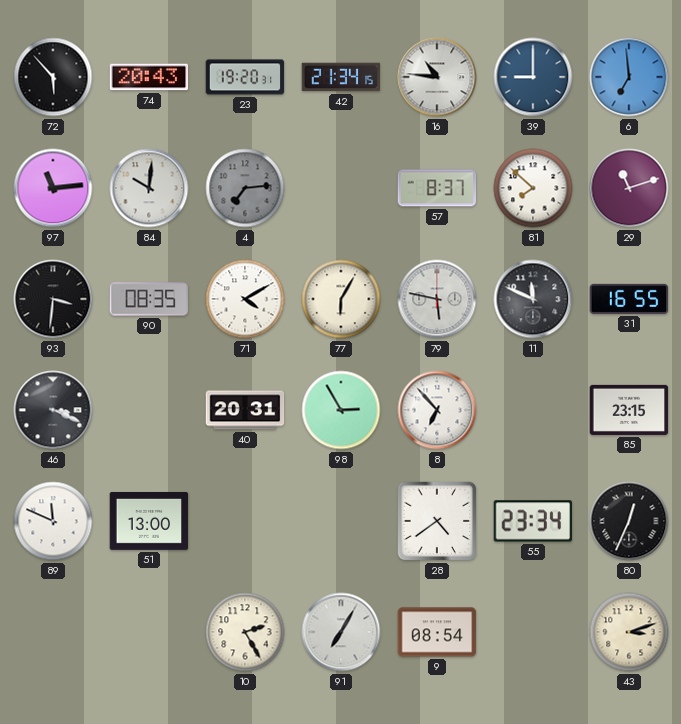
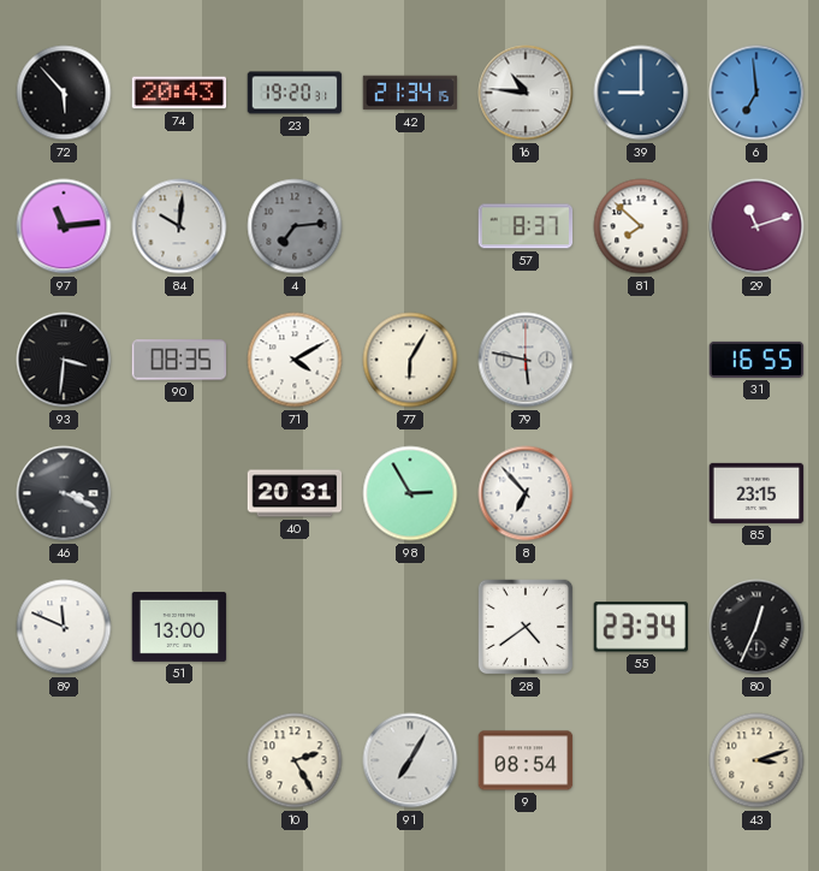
11: 11:49 -> none
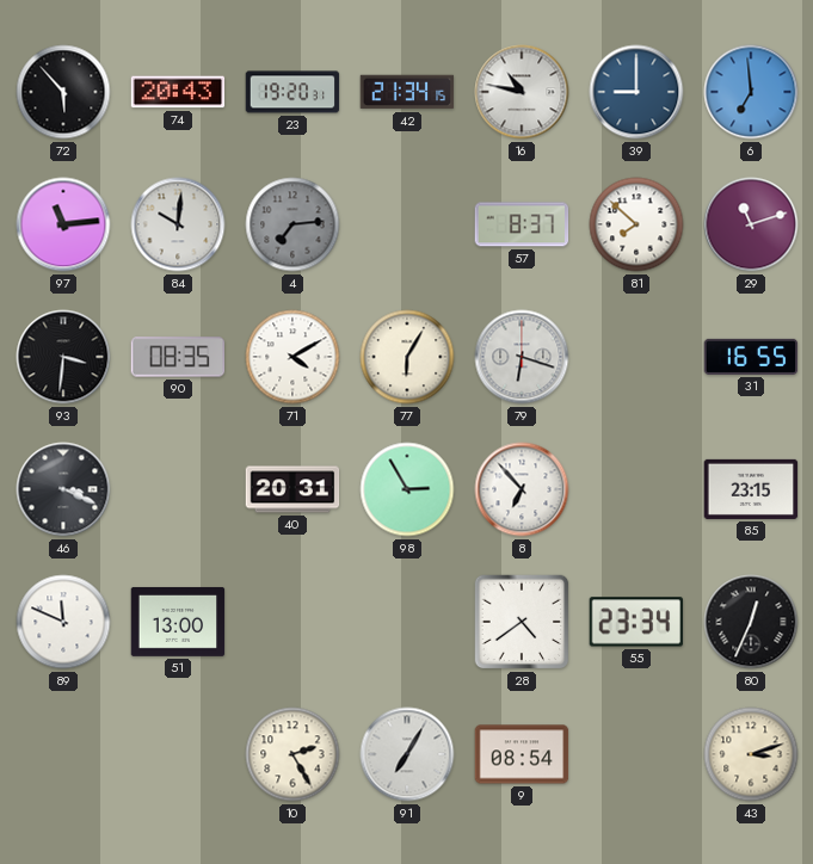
16: 10:46 -> 10:47
79: 5:47 -> 6:18
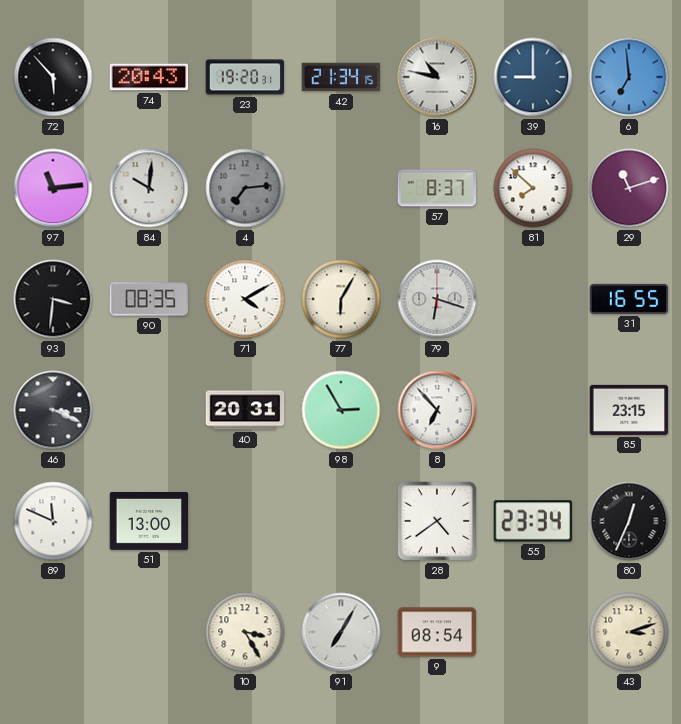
10: 2:25 -> 3:25
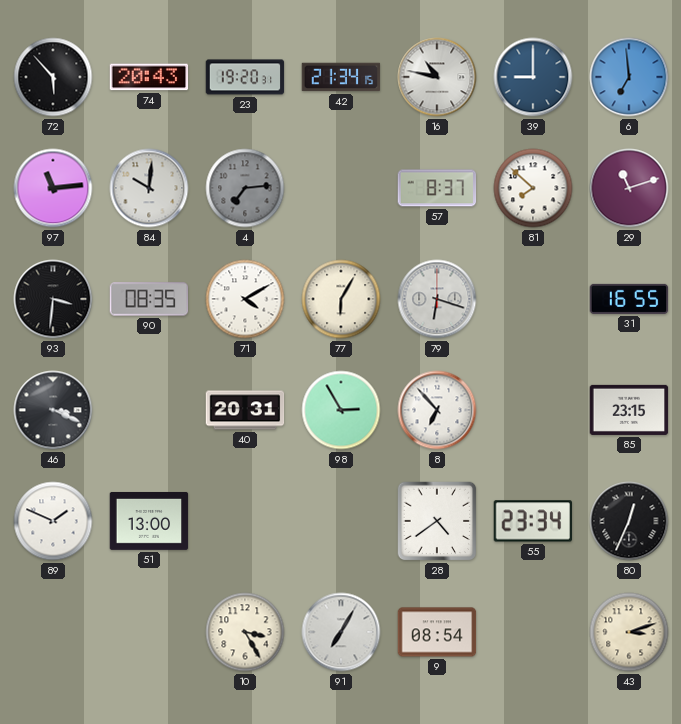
89: 11:49 -> 1:49
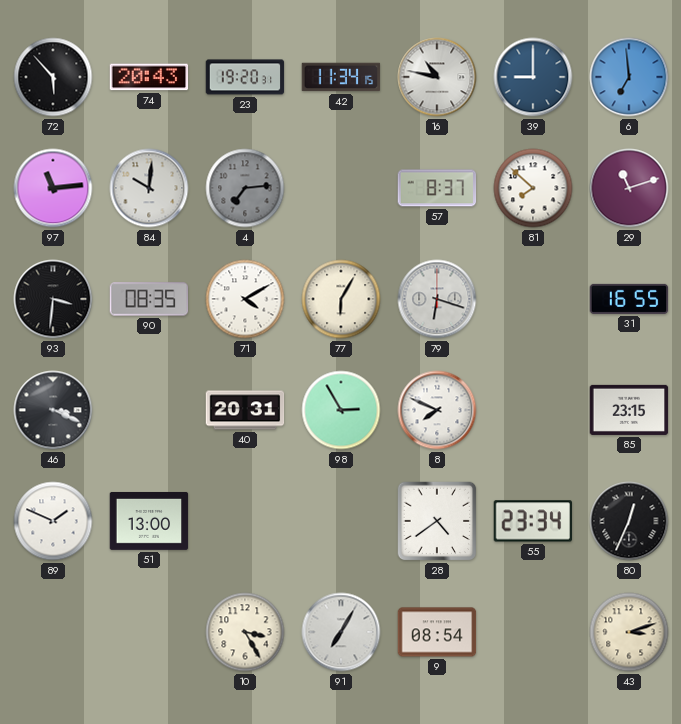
42: 21:34 -> 11:34
8: 6:53 -> 7:49
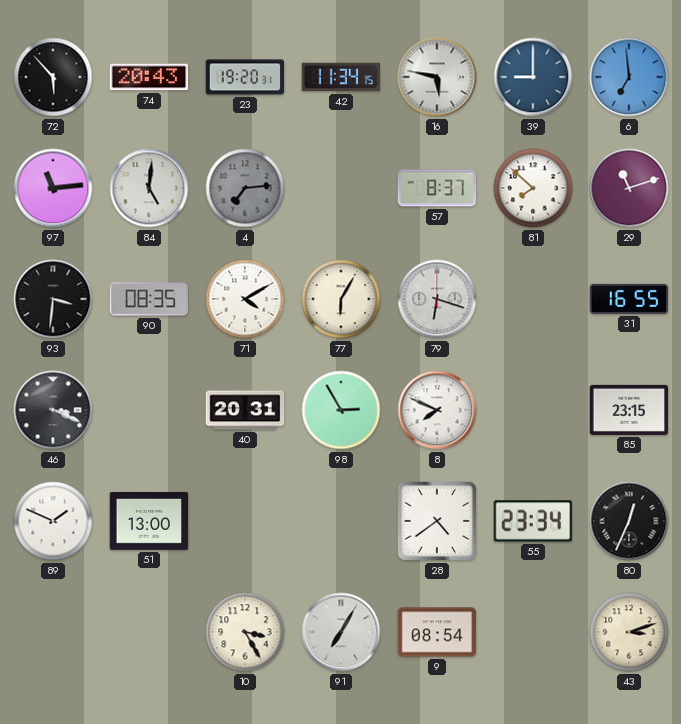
16: 10:47 -> 5:47
84: 10:01 -> 5:01
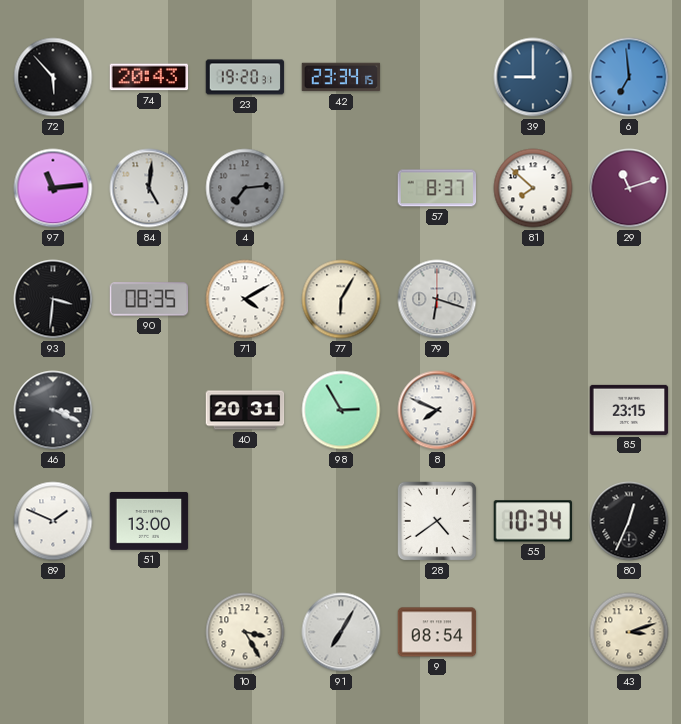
42: 11:34 -> 23:34
16: 5:47 -> none
31: 16:55 -> none
55: 23:34 -> 10:34
